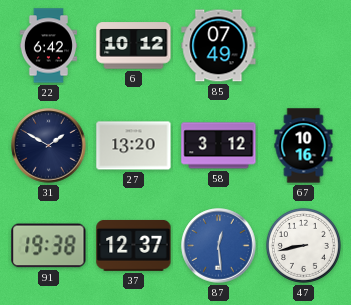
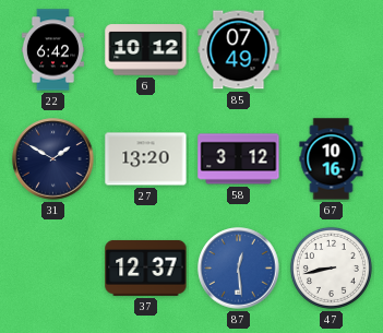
91: 19:38 -> none
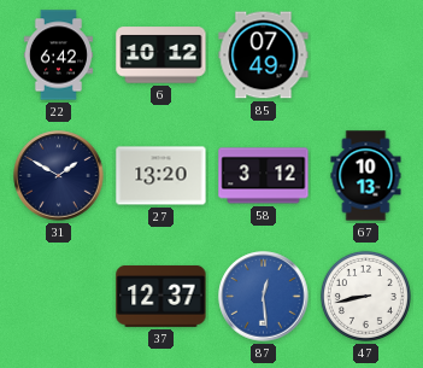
67: 10:16 -> 10:13
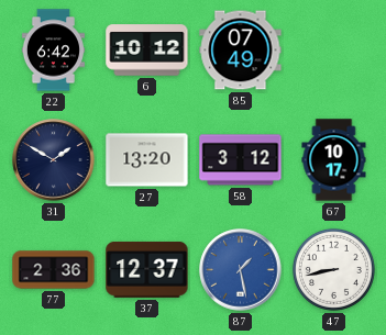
67: 10:13 -> 10:17
77: none -> 2:36
87: 12:29 -> 1:28
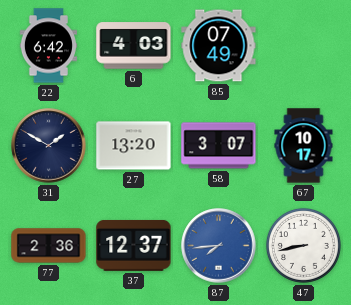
6: 10:12 -> 4:03
58: 3:12 -> 3:07
87: 1:28 -> 7:44
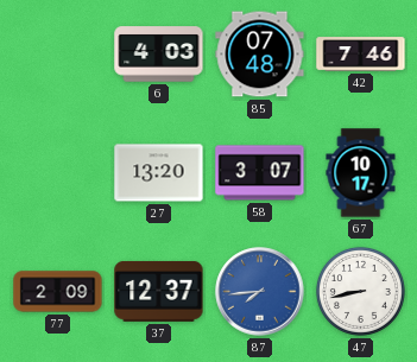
22: 6:42 -> none
85: 07:49 -> 07:48
42: none -> 7:46
31: 1:50 -> none
77: 2:36 -> 2:09
